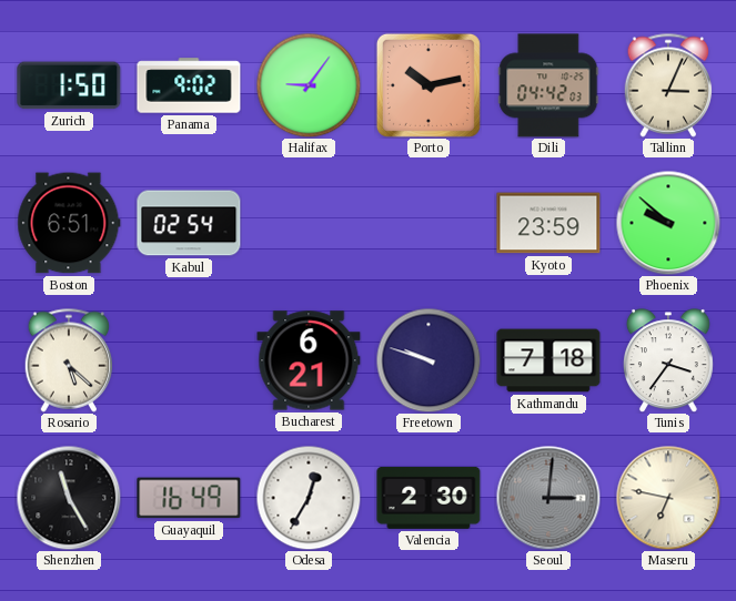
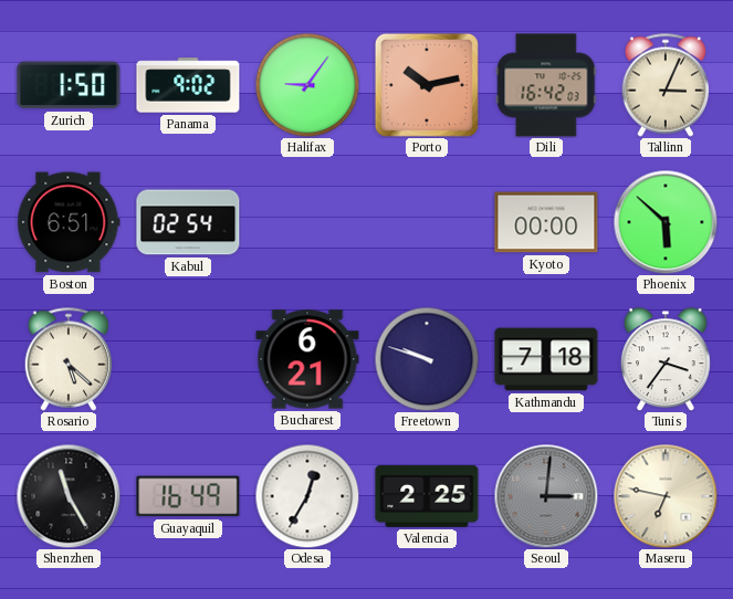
Dili: 04:42 -> 16:42
Kyoto: 23:59 -> 00:00
Phoenix: 9:52 -> 5:52
Valencia: 2:30 -> 2:25
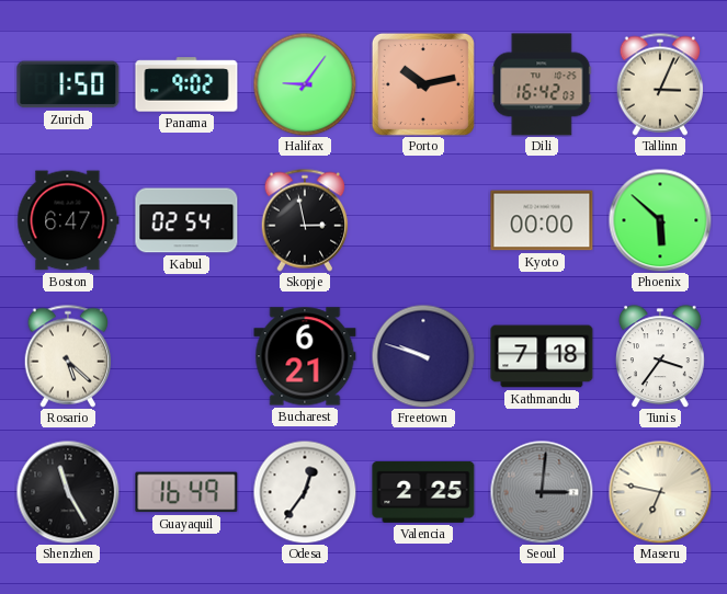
Boston: 6:51 -> 6:47
Skopje: none -> 2:58
Odesa: 12:35 -> 12:36
